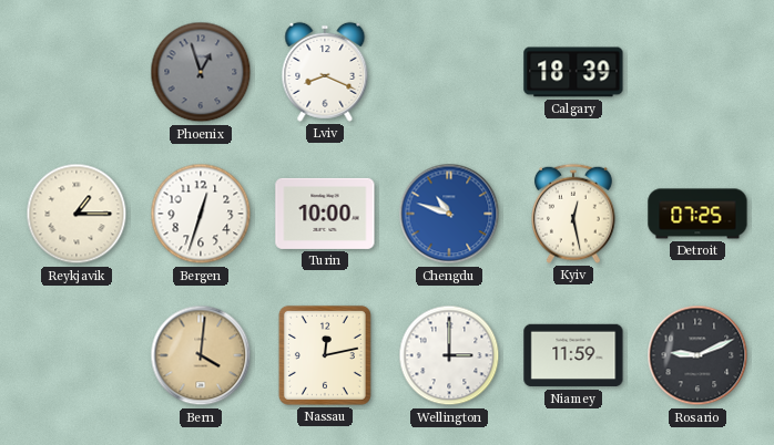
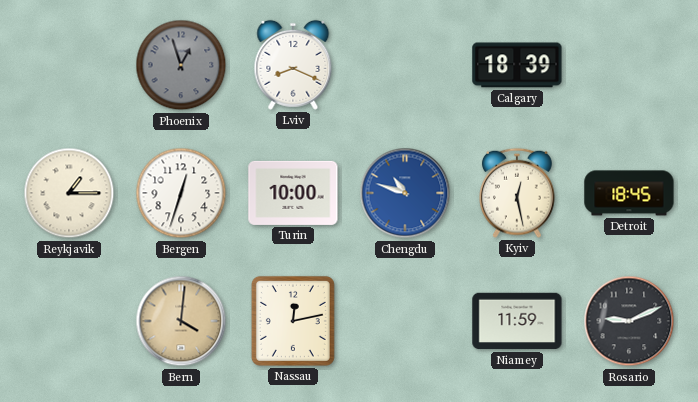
Detroit: 07:25 -> 18:45
Wellington: 3:00 -> none
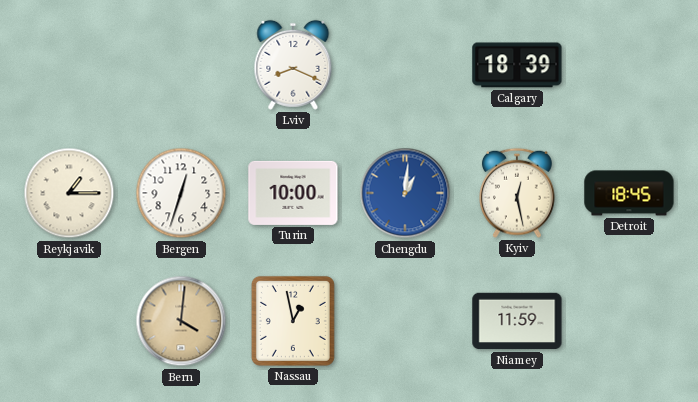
Phoenix: 12:57 -> none
Chengdu: 10:48 -> 1:01
Nassau: 12:13 -> 12:58
Rosario: 9:11 -> none
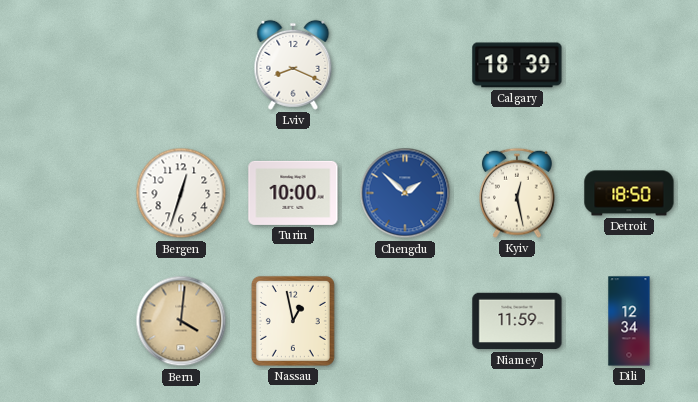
Reykjavik: 1:15 -> none
Chengdu: 1:01 -> 1:52
Detroit: 18:45 -> 18:50
Dili: none -> 12:34
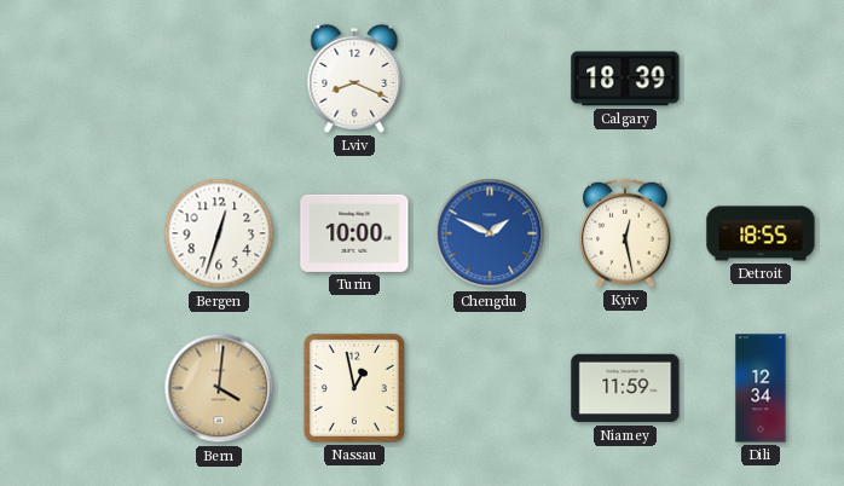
Chengdu: 1:52 -> 1:49
Detroit: 18:50 -> 18:55
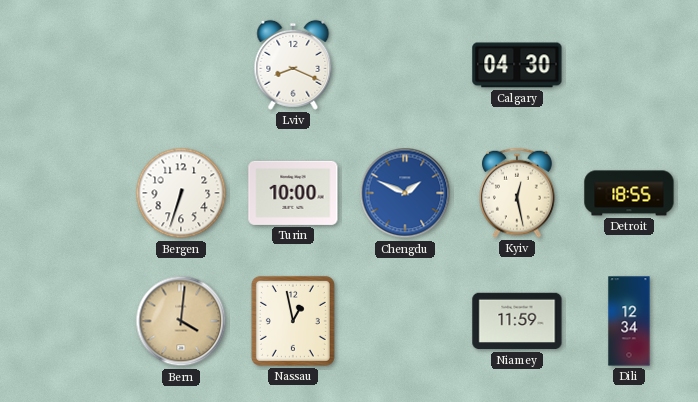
Calgary: 18:39 -> 04:30
Bergen: 12:33 -> 6:33
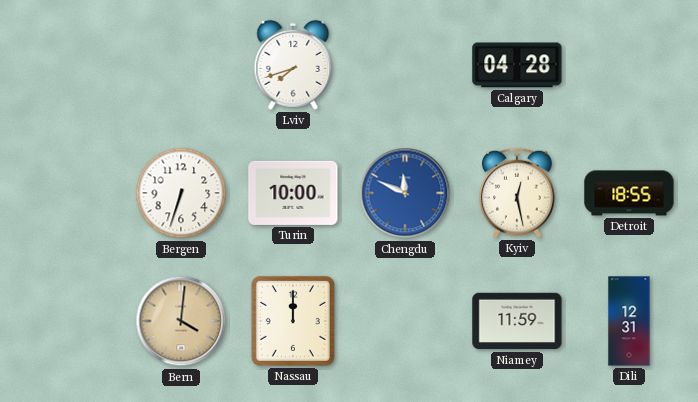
Lviv: 8:19 -> 7:42
Calgary: 04:30 -> 04:28
Chengdu: 1:49 -> 11:49
Nassau: 12:58 -> 12:00
Dili: 12:34 -> 12:31
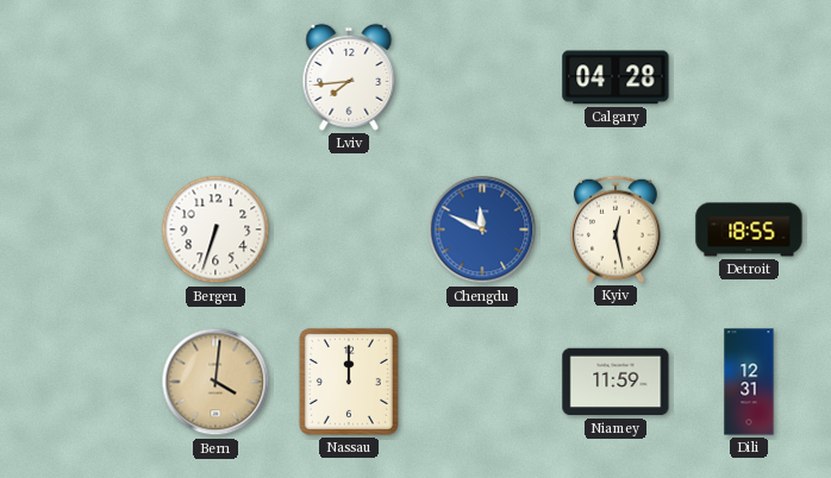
Lviv: 7:42 -> 7:44
Turin: 10:00 -> none
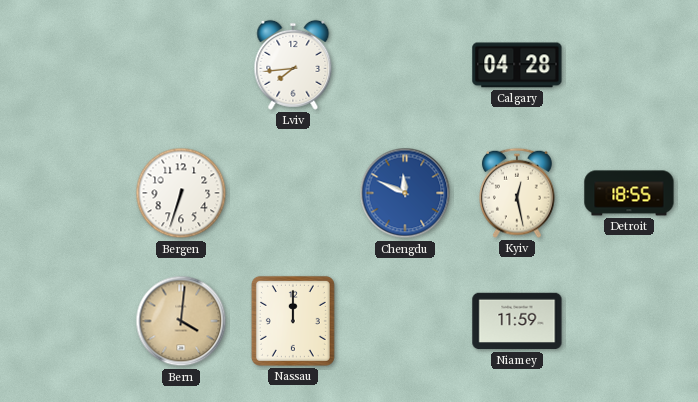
Dili: 12:31 -> none
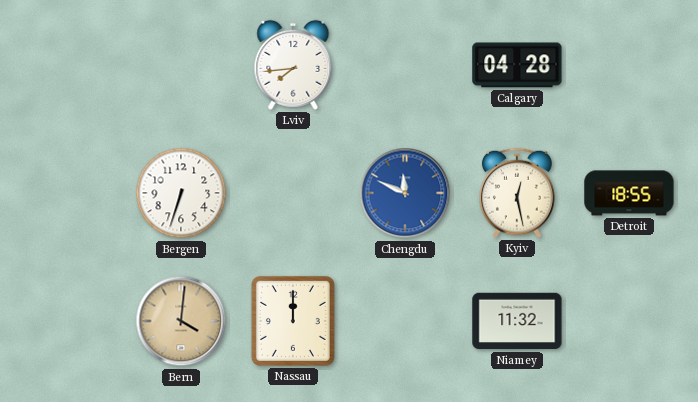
Niamey: 11:59 -> 11:32
